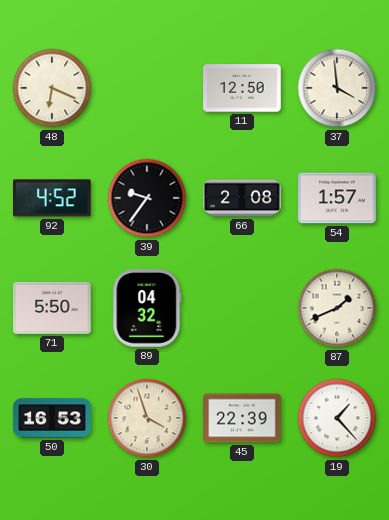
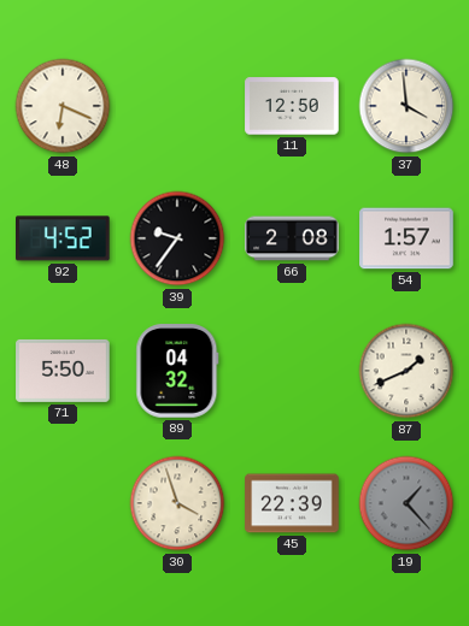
50: 16:53 -> none
19 dial: white -> grey
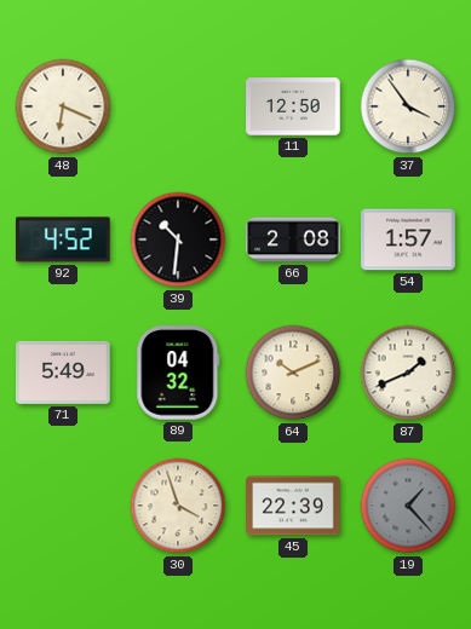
37: 3:59 -> 3:54
39: 9:36 -> 10:31
71: 5:50 -> 5:49
64: none -> 10:11
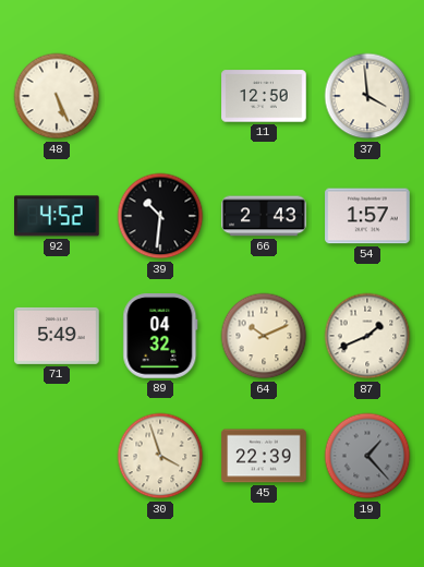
48: 6:19 -> 5:26
37: 3:54 -> 3:59
66: 2:08 -> 2:43
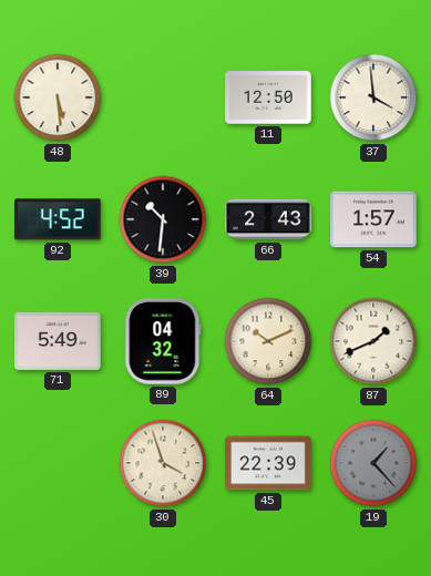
48: 5:26 -> 5:29
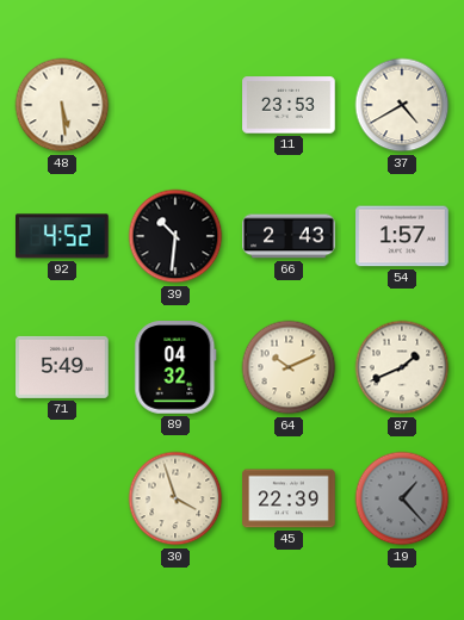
11: 12:50 -> 23:53
37: 3:59 -> 4:40
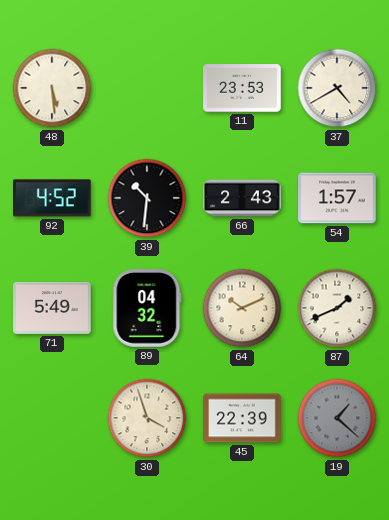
19: 1:23 -> 1:22
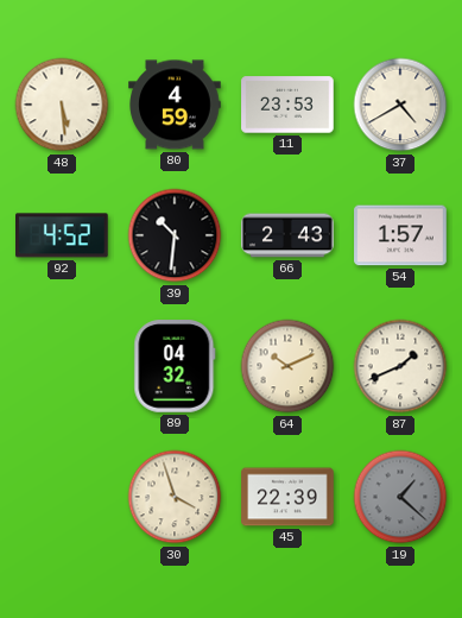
80: none -> 4:59
71: 5:49 -> none
